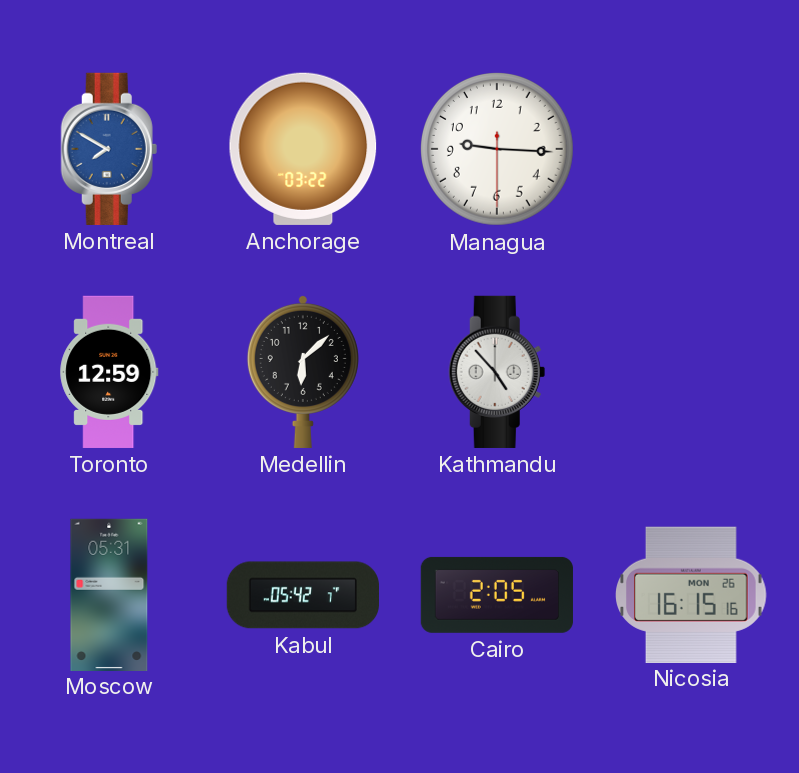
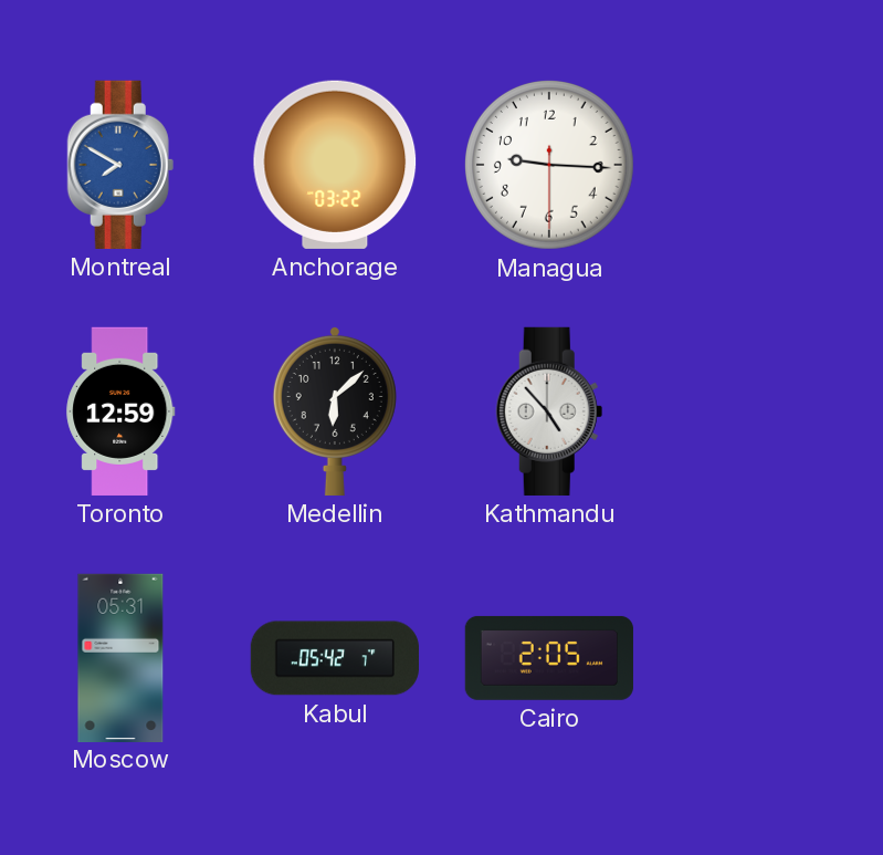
Nicosia: 16:15 -> none
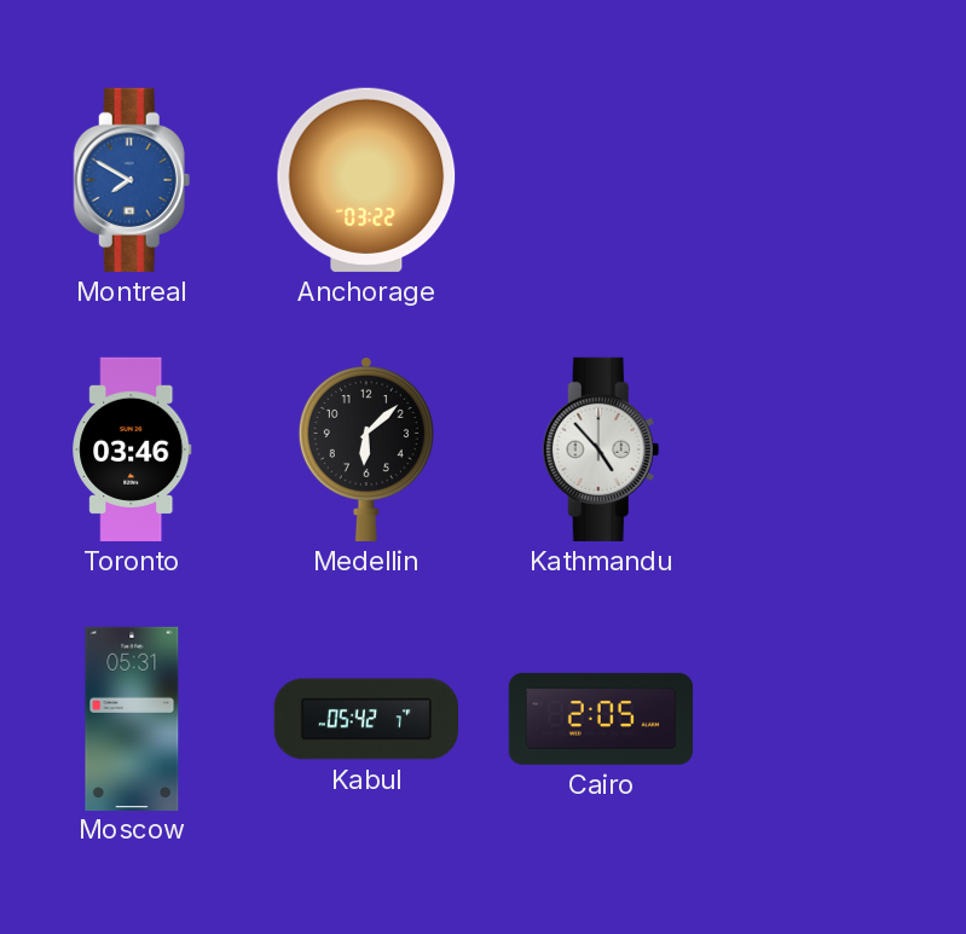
Managua: 9:15 -> none
Toronto: 12:59 -> 03:46
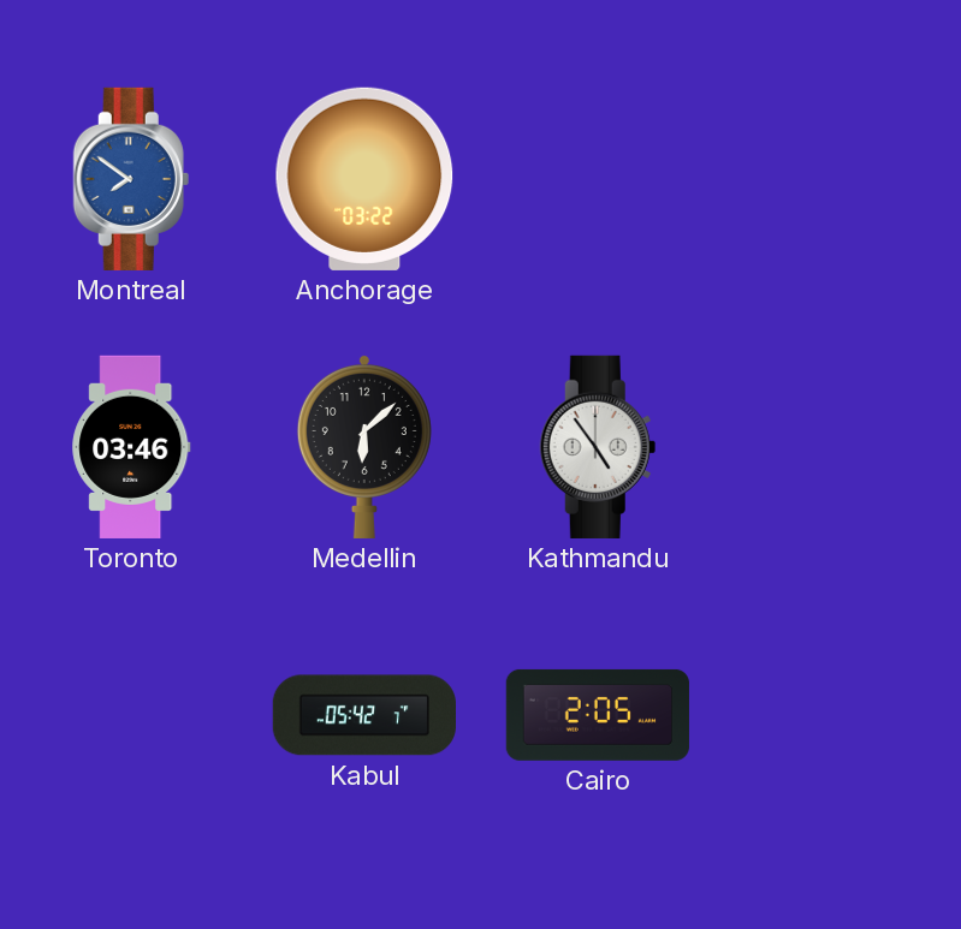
Montreal: 7:50 -> 7:51
Kathmandu: 4:53 -> 4:54
Moscow: 05:31 -> none
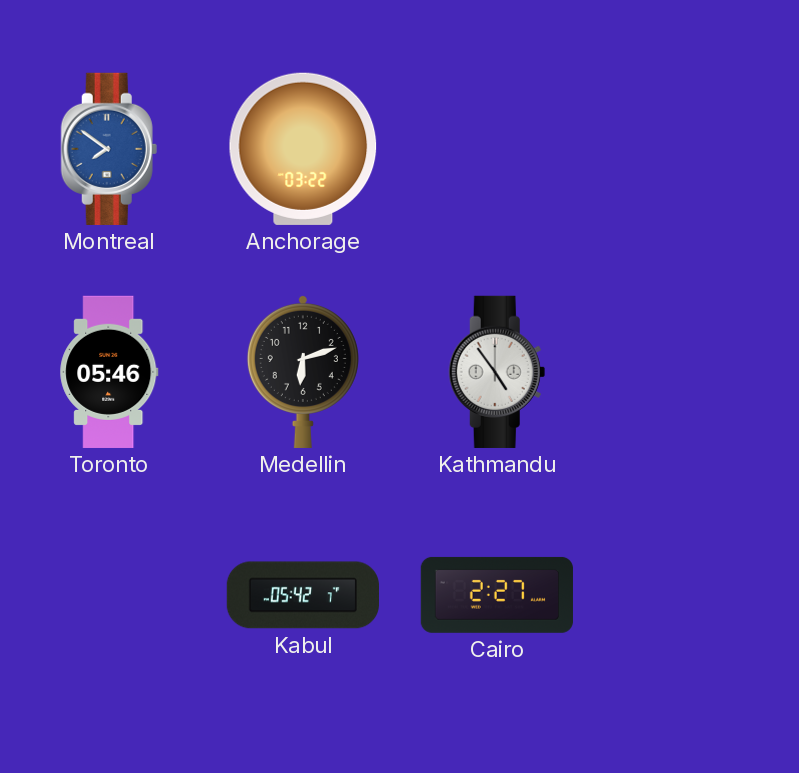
Toronto: 03:46 -> 05:46
Medellin: 6:08 -> 6:12
Cairo: 2:05 -> 2:27
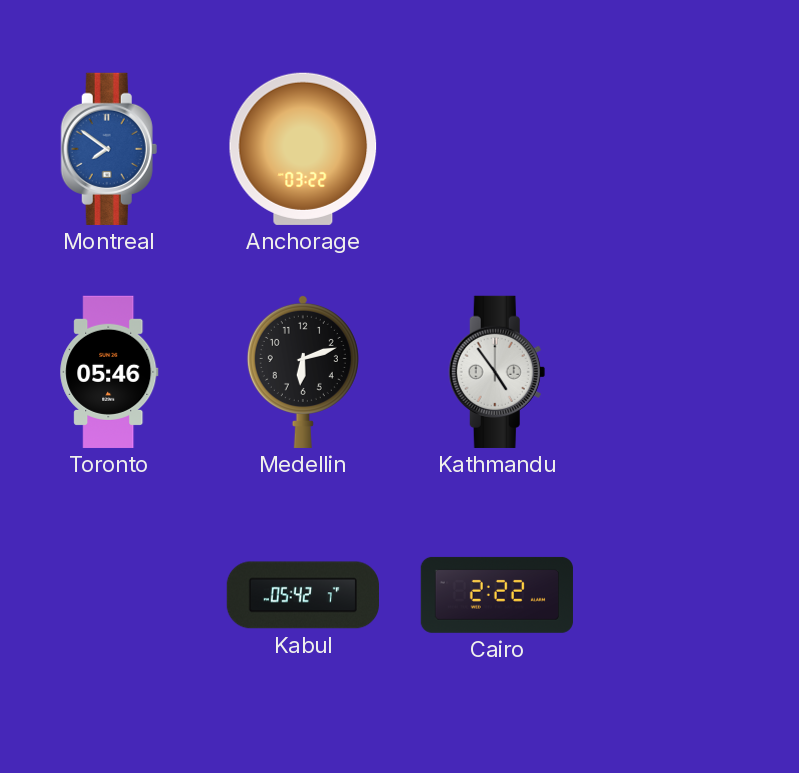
Cairo: 2:27 -> 2:22
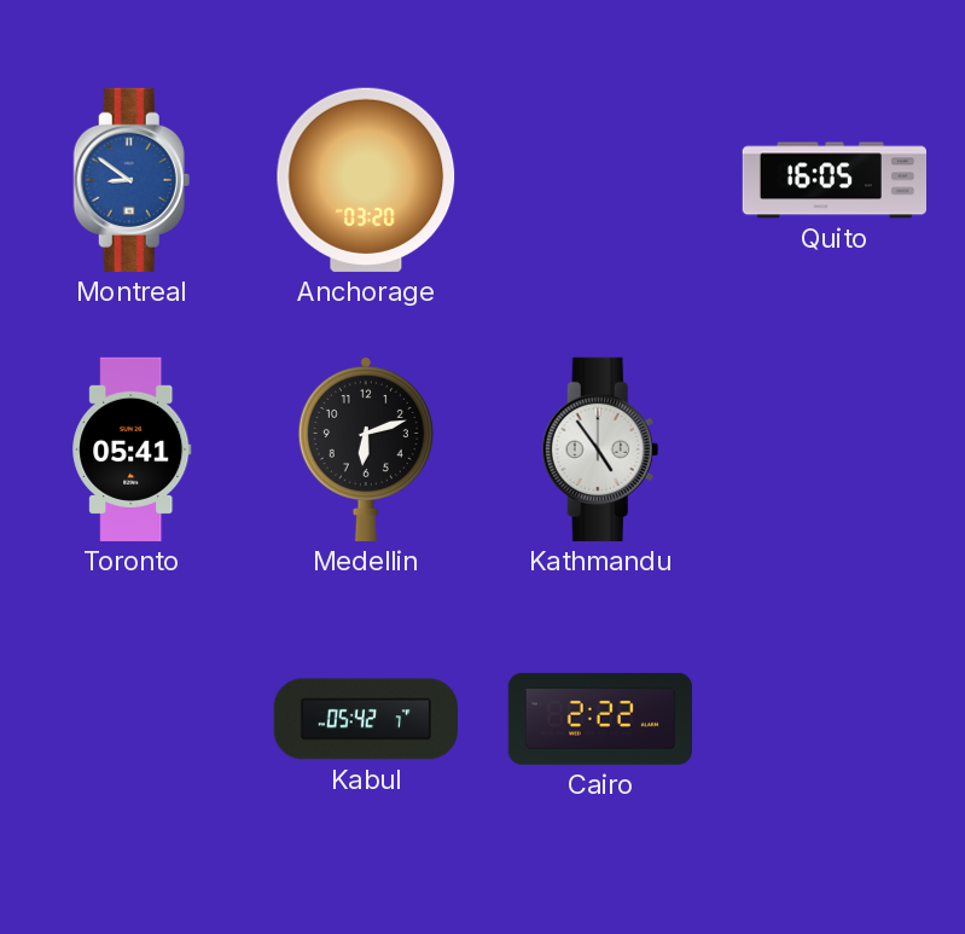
Montreal: 7:51 -> 8:51
Anchorage: 03:22 -> 03:20
Quito: none -> 16:05
Toronto: 05:46 -> 05:41
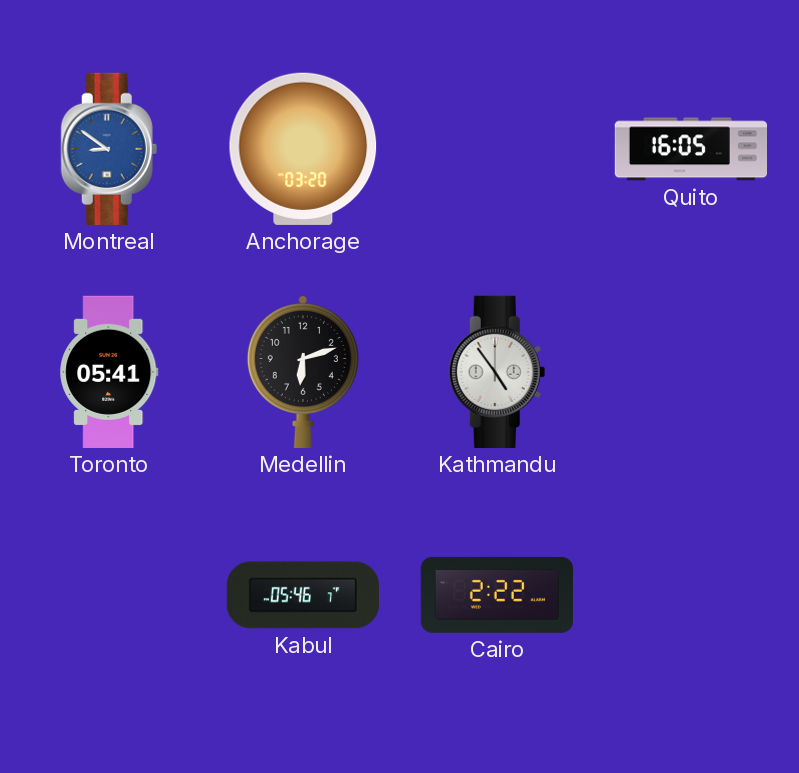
Kabul: 05:42 -> 05:46
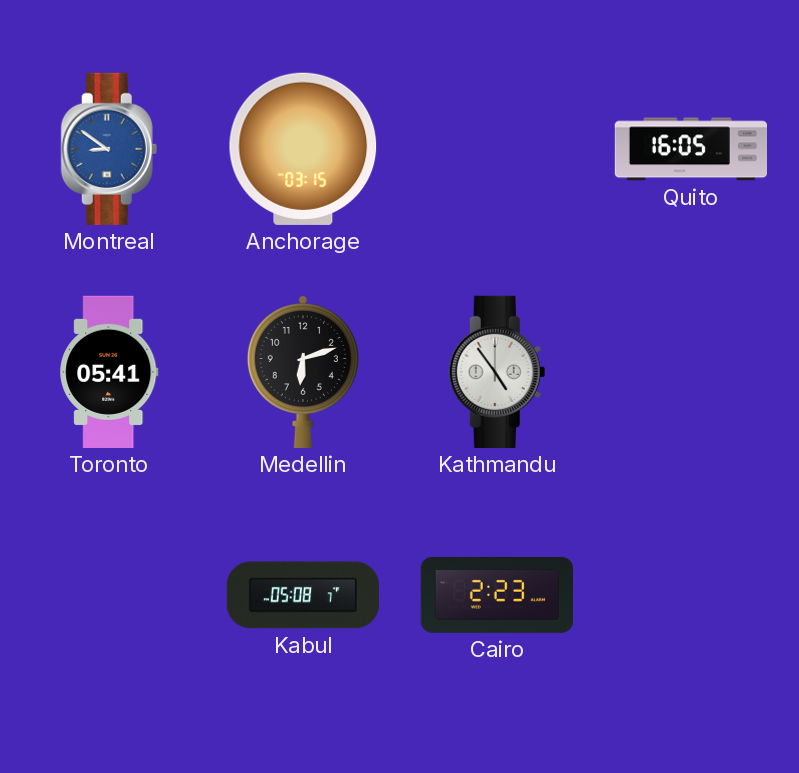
Anchorage: 03:20 -> 03:15
Kabul: 05:46 -> 05:08
Cairo: 2:22 -> 2:23
